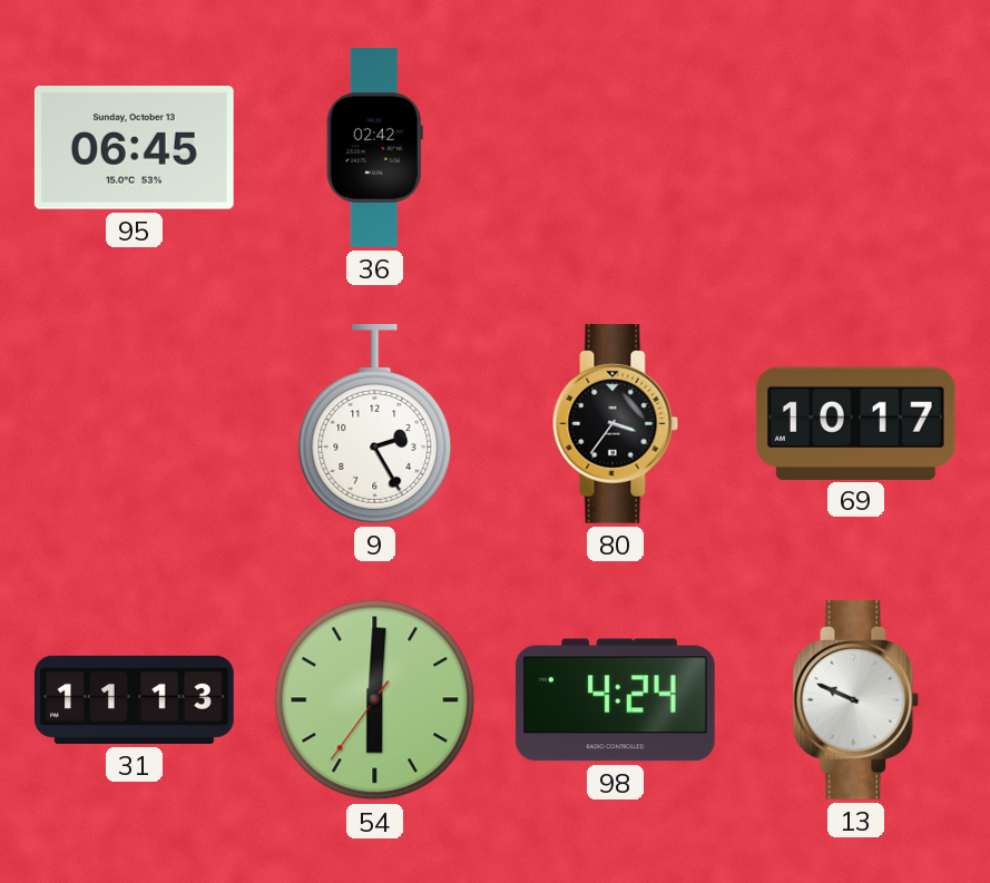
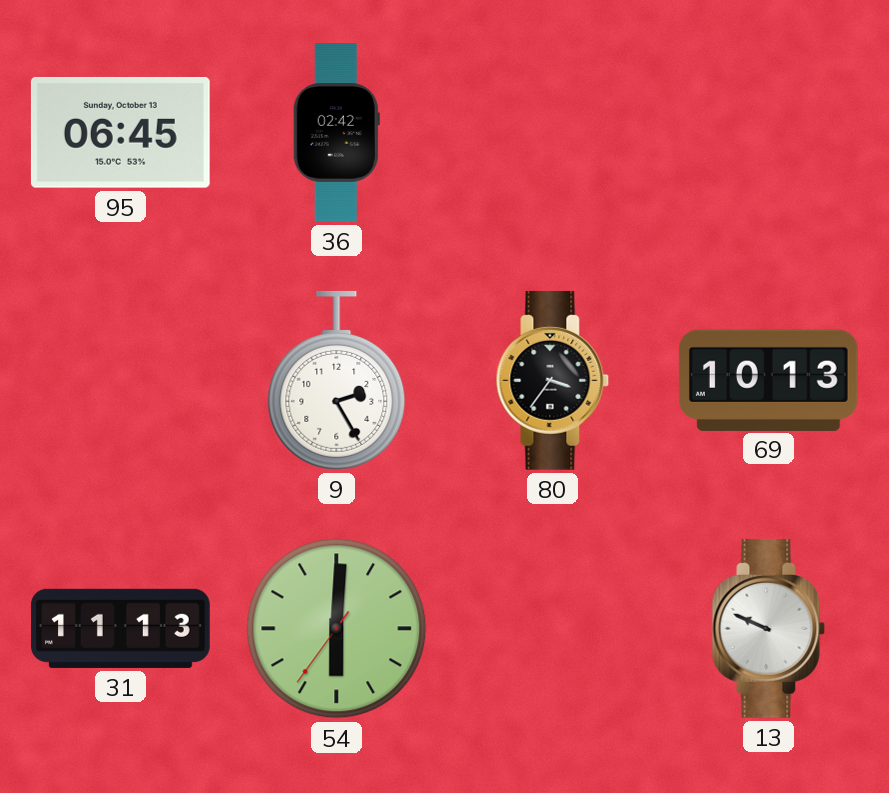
69: 10:17 -> 10:13
98: 4:24 -> none
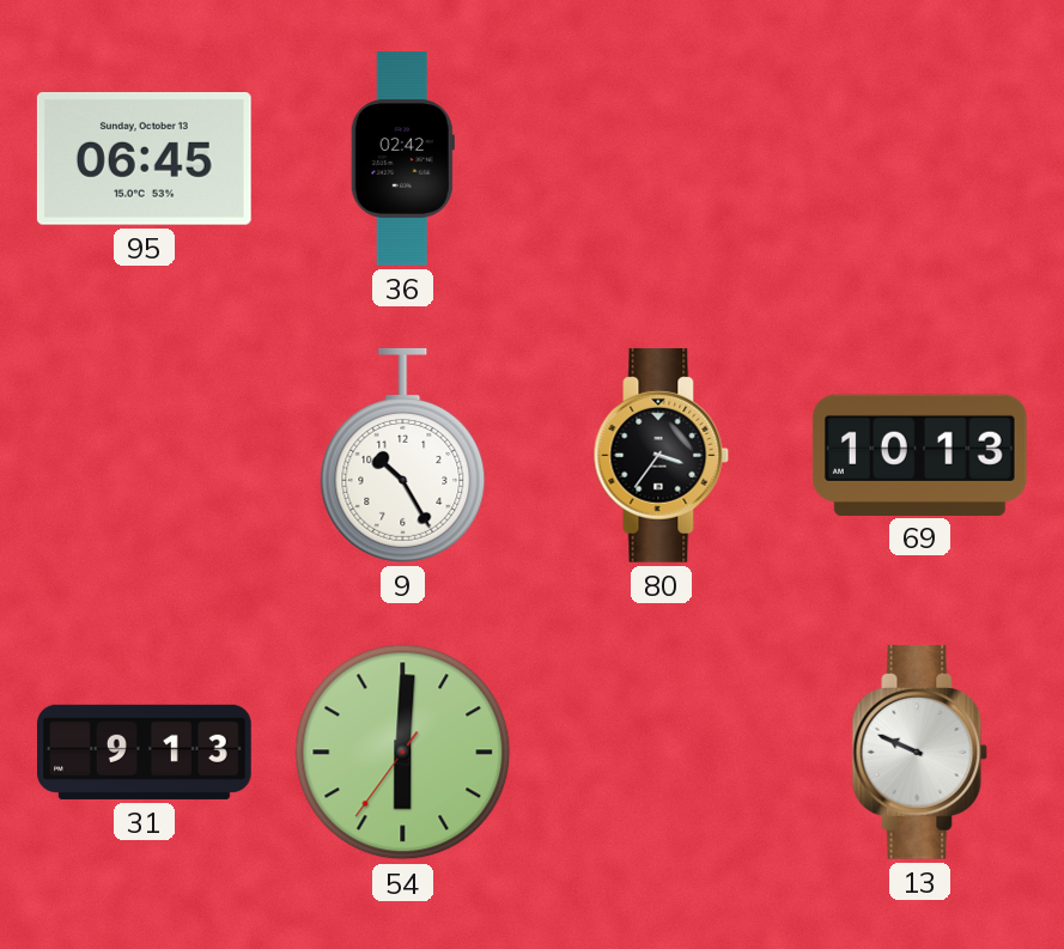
9: 2:25 -> 10:25
31: 11:13 -> 9:13
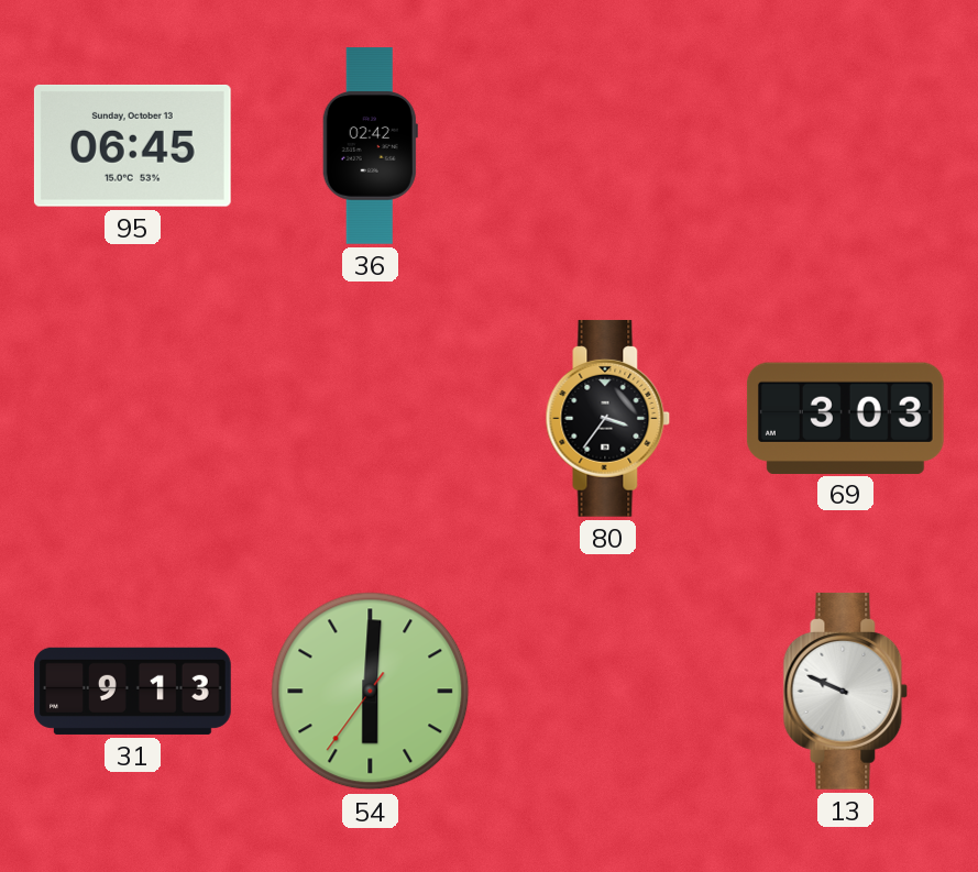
9: 10:25 -> none
69: 10:13 -> 3:03
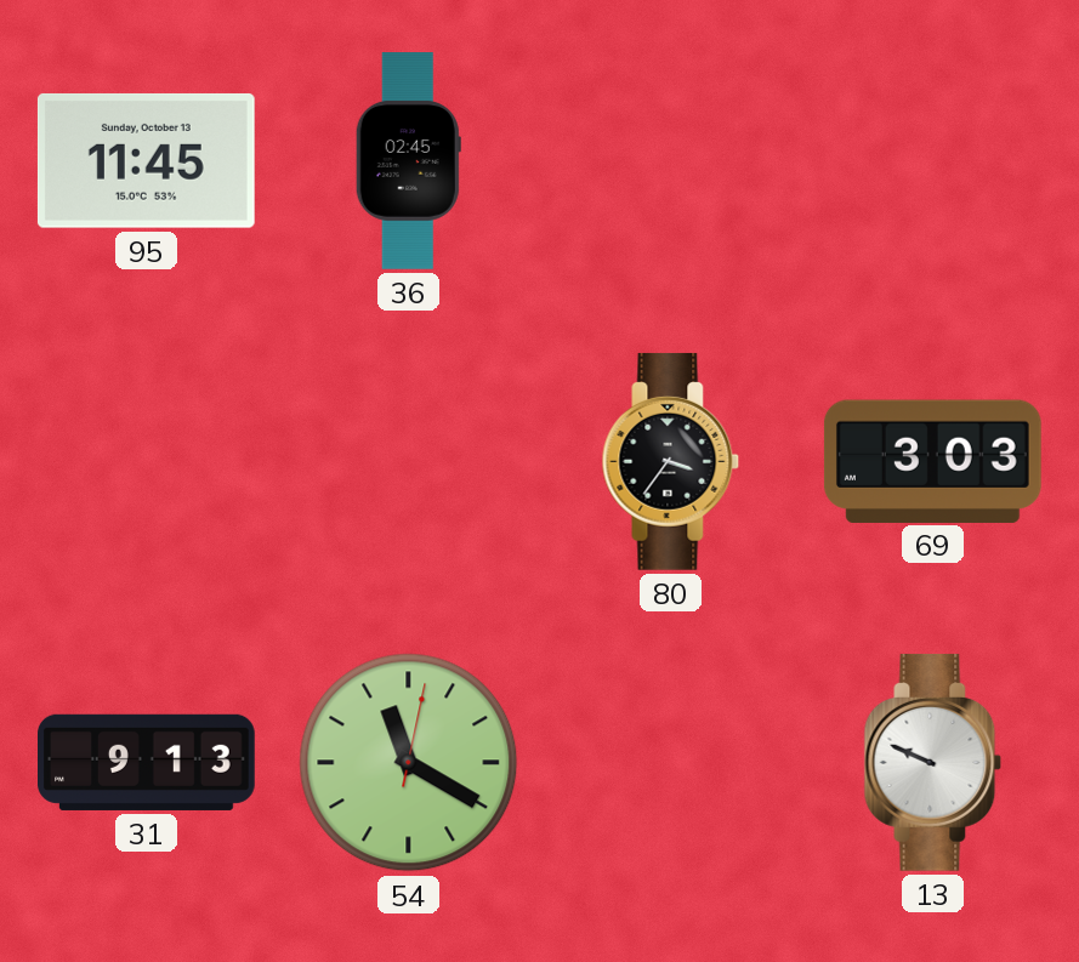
95: 06:45 -> 11:45
36: 02:42 -> 02:45
54: 6:00 -> 11:20
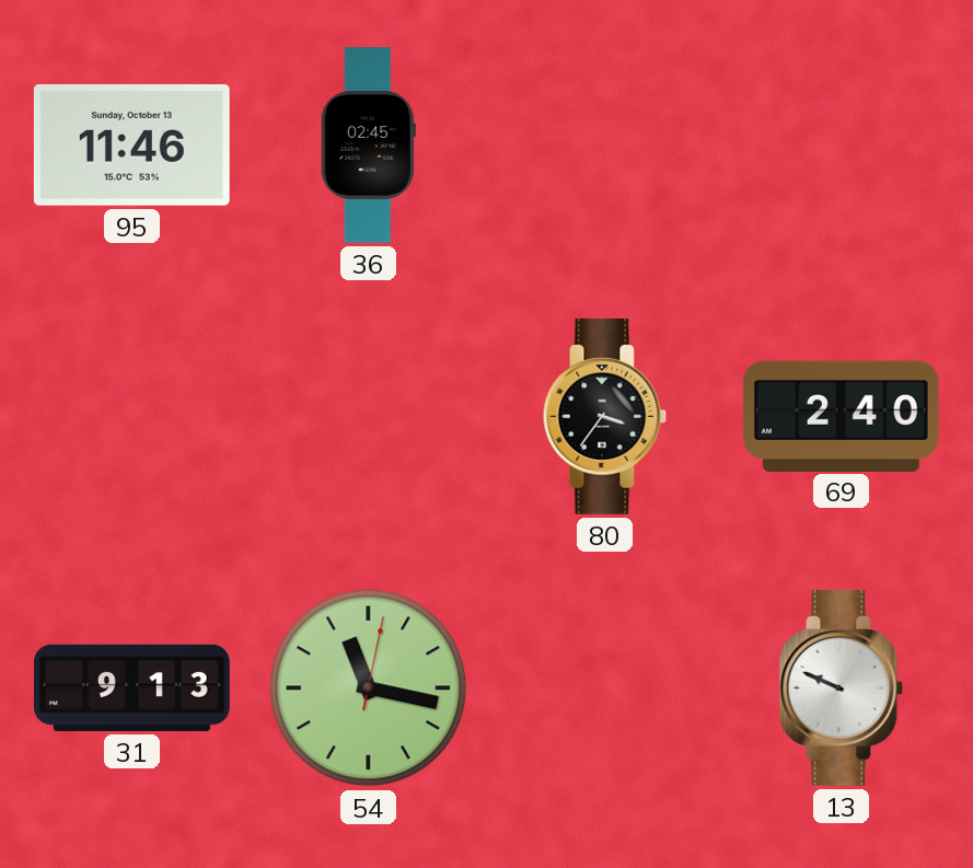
95: 11:45 -> 11:46
69: 3:03 -> 2:40
54: 11:20 -> 11:17
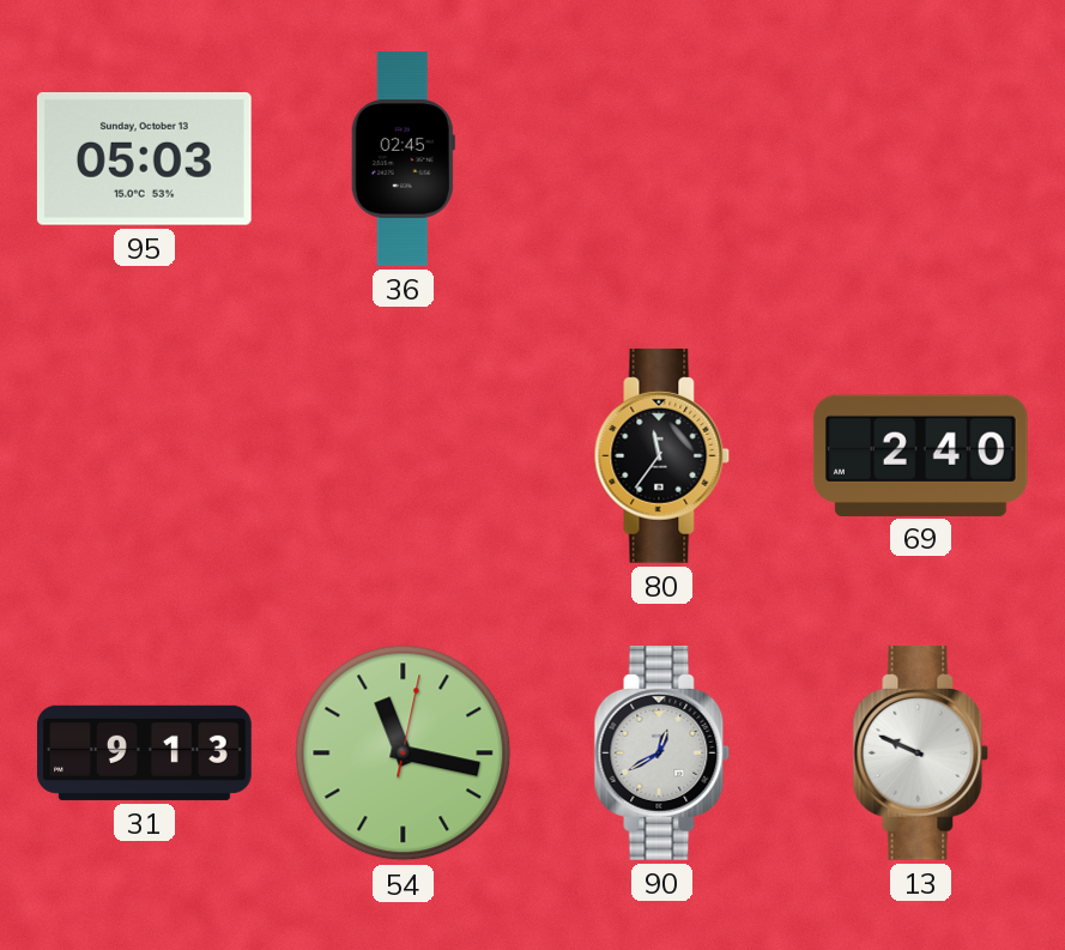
95: 11:46 -> 05:03
80: 3:36 -> 11:36
90: none -> 12:40
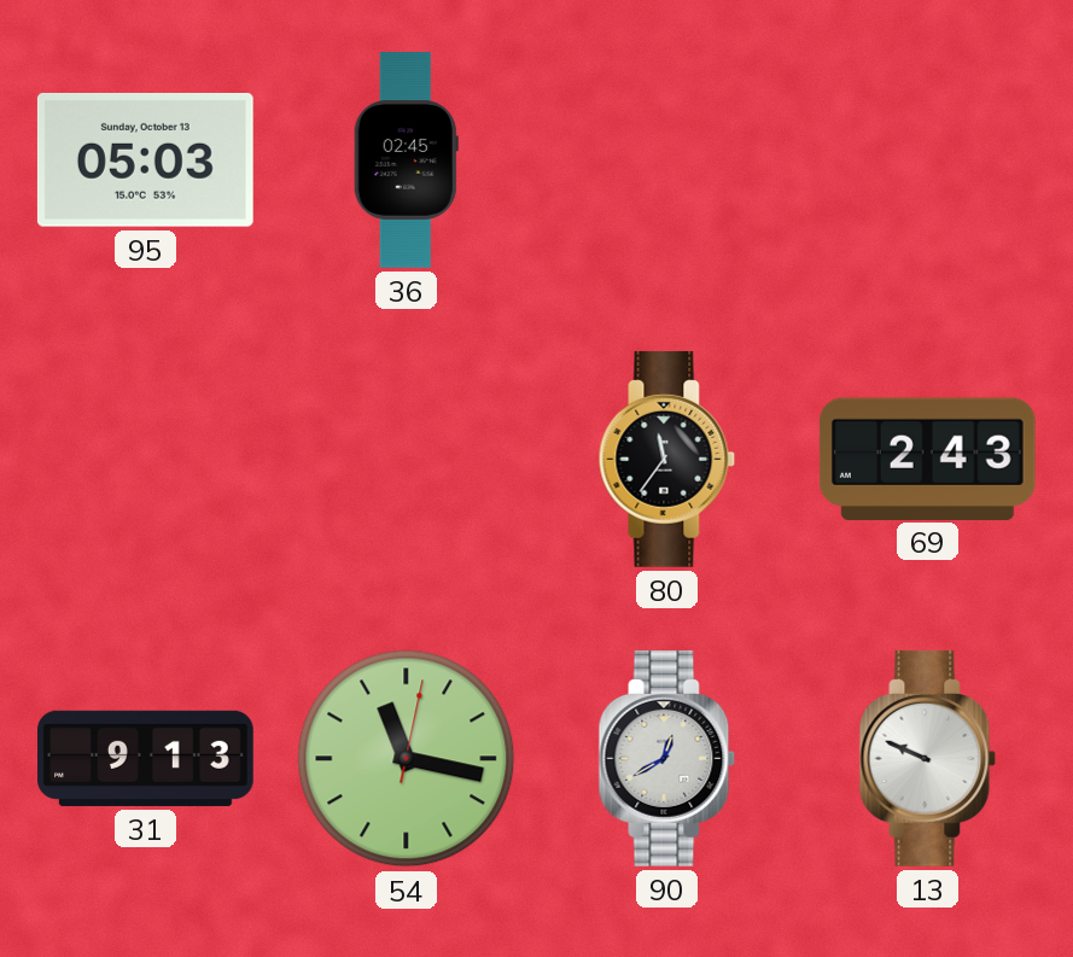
69: 2:40 -> 2:43
